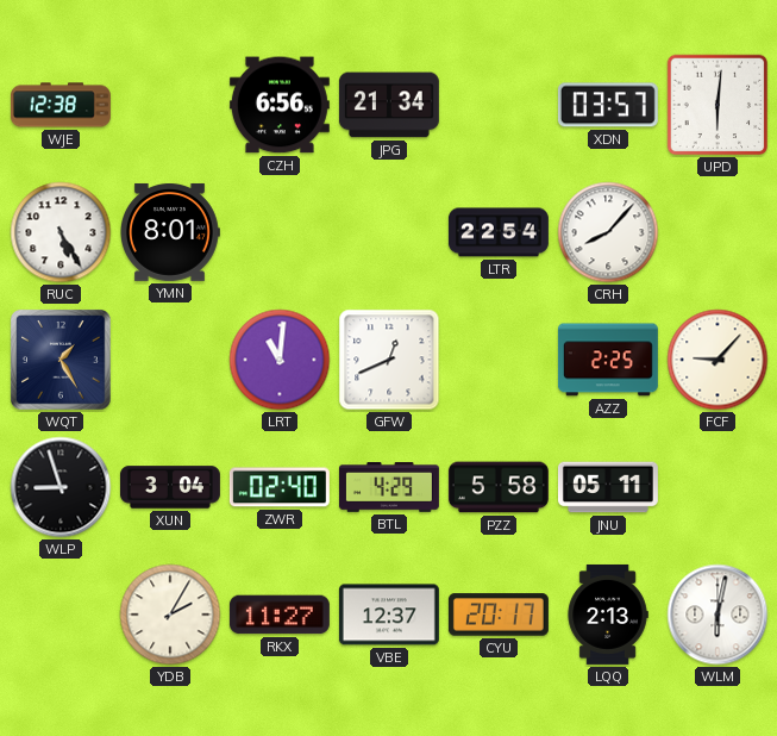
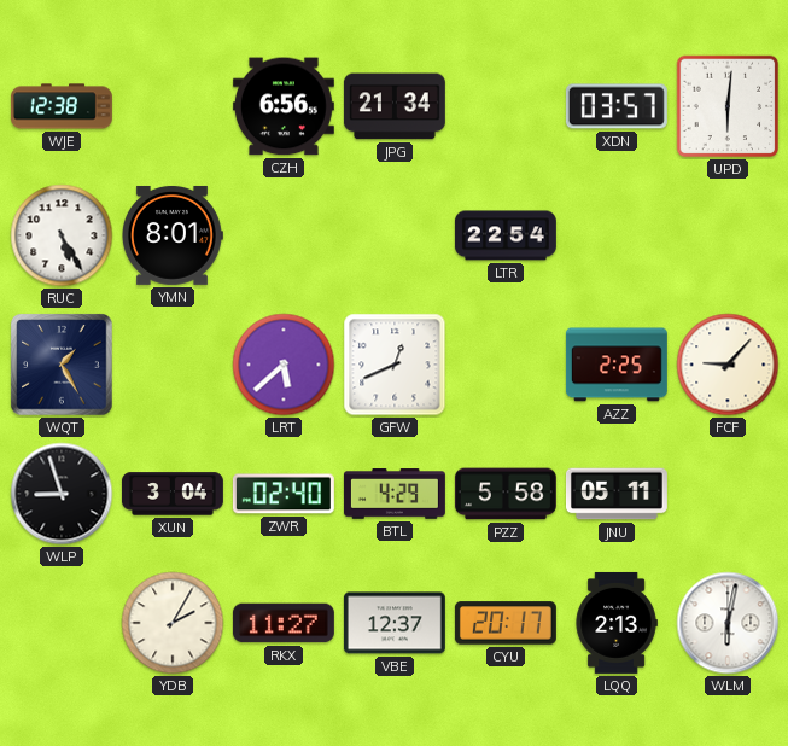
CRH: 8:07 -> none
LRT: 11:01 -> 5:38
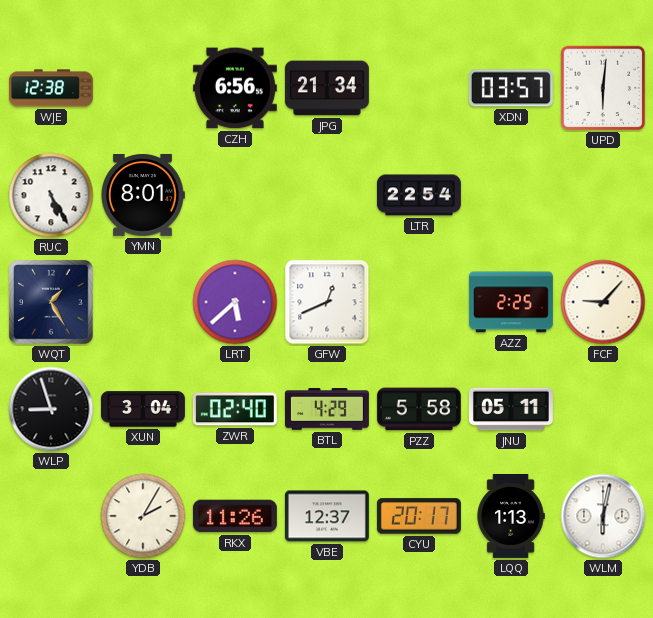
RKX: 11:27 -> 11:26
LQQ: 2:13 -> 1:13
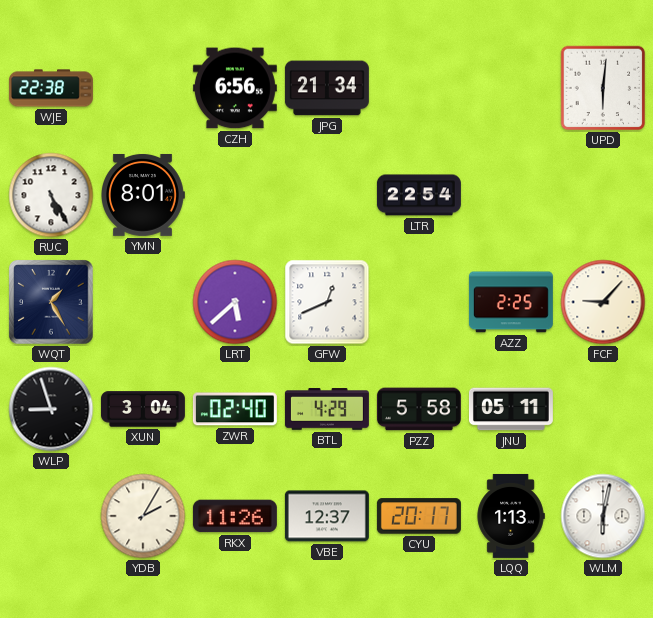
WJE: 12:38 -> 22:38
XDN: 03:57 -> none
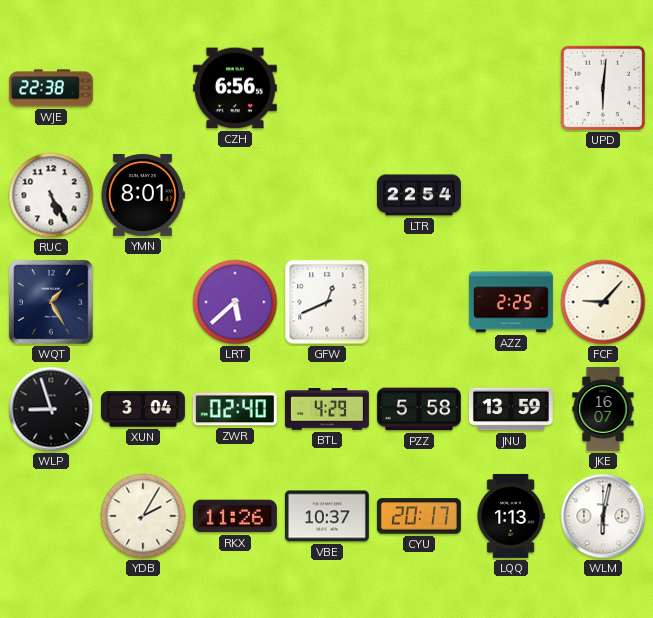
JPG: 21:34 -> none
JNU: 05:11 -> 13:59
JKE: none -> 16:07
VBE: 12:37 -> 10:37
